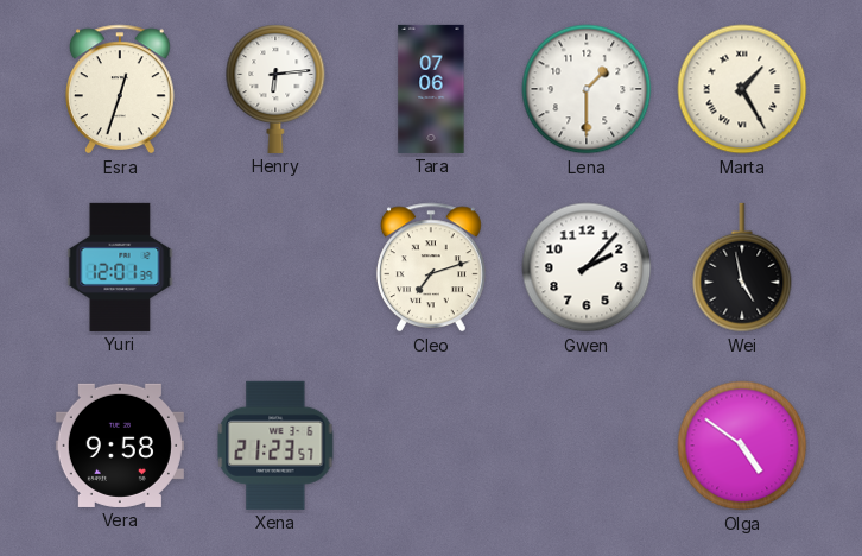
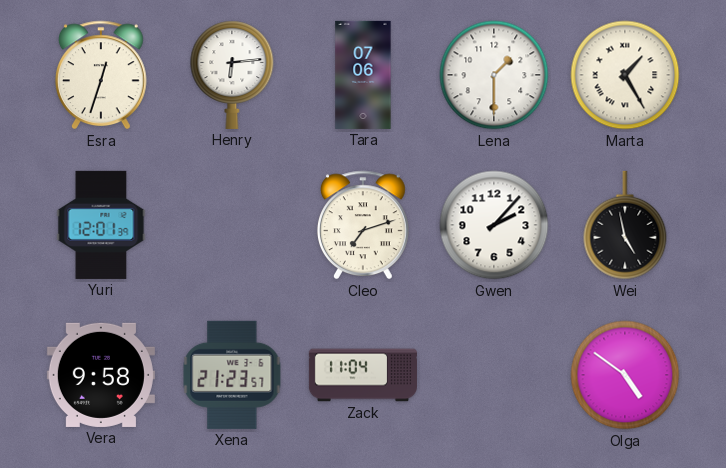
Zack: none -> 11:04
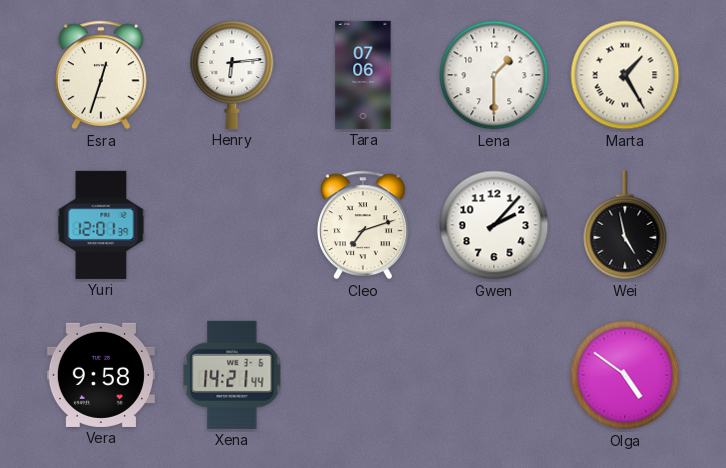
Xena: 21:23 -> 14:21
Zack: 11:04 -> none
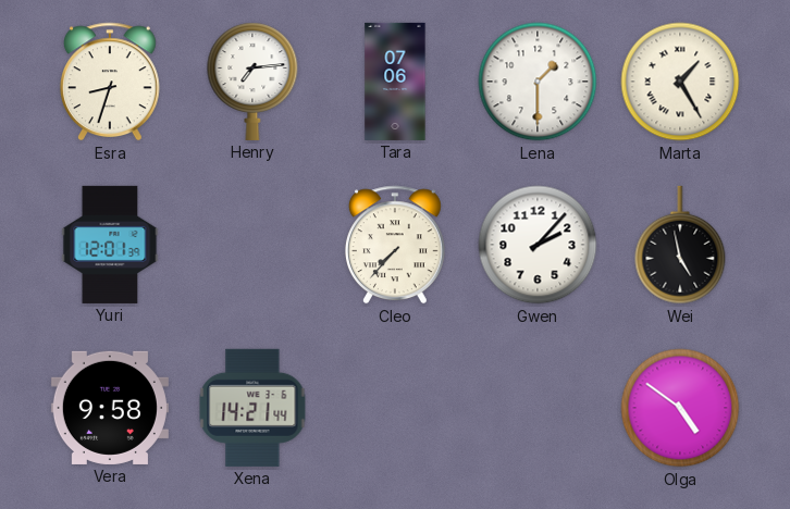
Esra: 12:33 -> 8:33
Henry: 6:14 -> 7:14
Cleo: 7:12 -> 7:37
